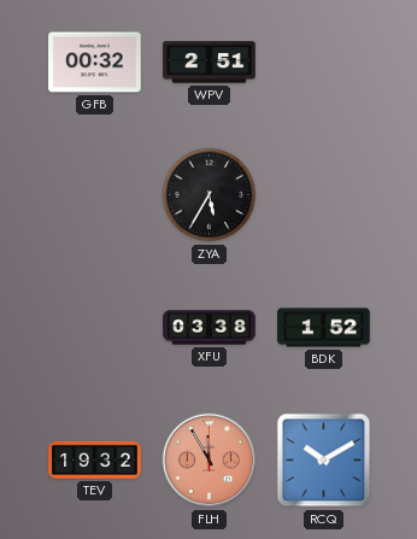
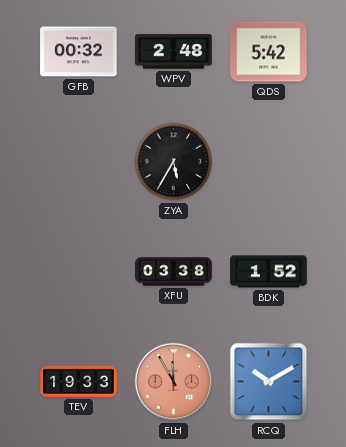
WPV: 2:51 -> 2:48
QDS: none -> 5:42
TEV: 19:32 -> 19:33
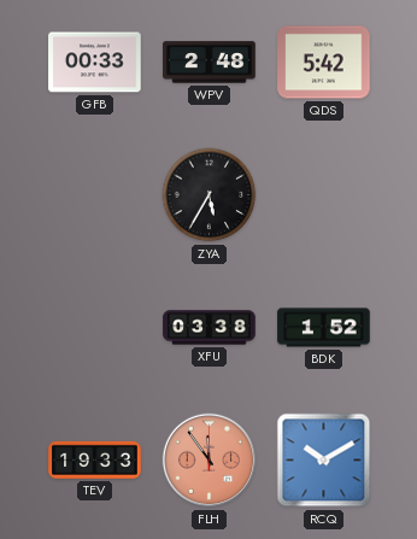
GFB: 00:32 -> 00:33
FLH: 11:55 -> 11:54
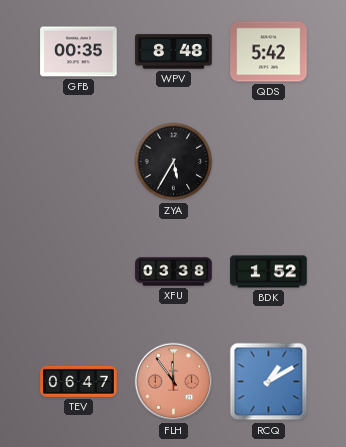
GFB: 00:33 -> 00:35
WPV: 2:48 -> 8:48
TEV: 19:33 -> 06:47
RCQ: 10:10 -> 1:10
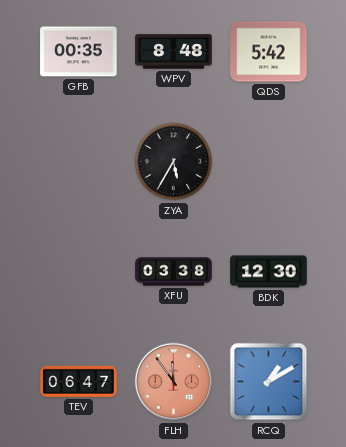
BDK: 1:52 -> 12:30
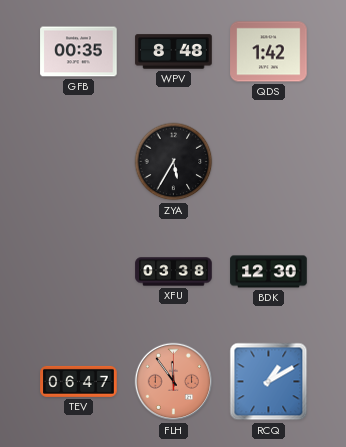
QDS: 5:42 -> 1:42
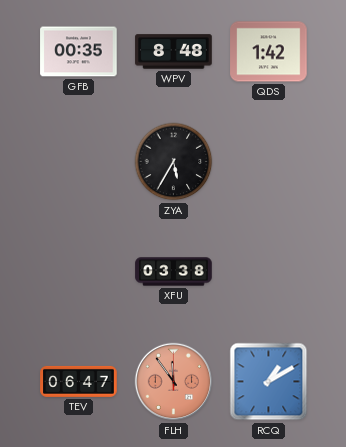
BDK: 12:30 -> none
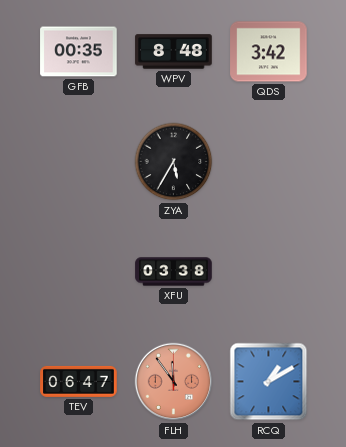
QDS: 1:42 -> 3:42
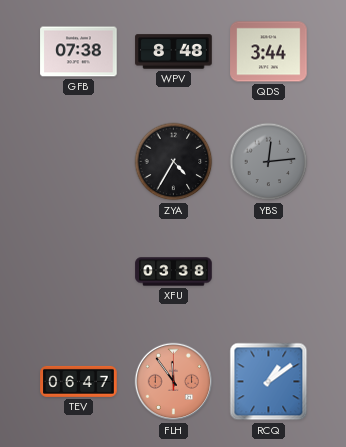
GFB: 00:35 -> 07:38
QDS: 3:42 -> 3:44
ZYA: 5:35 -> 4:35
YBS: none -> 12:14
RCQ: 1:10 -> 1:09
